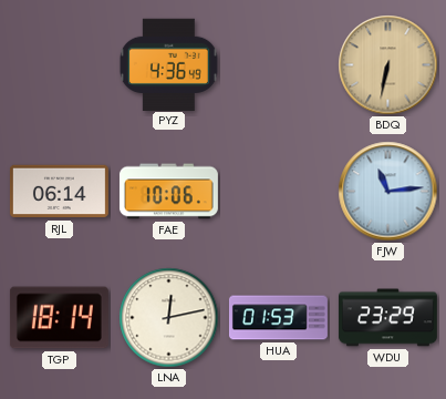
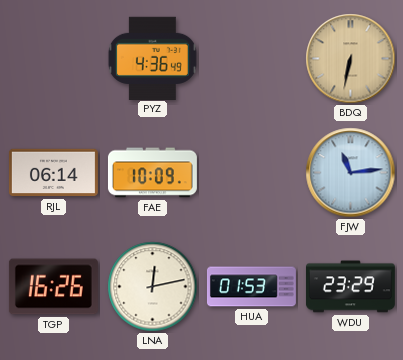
FAE: 10:06 -> 10:09
TGP: 18:14 -> 16:26
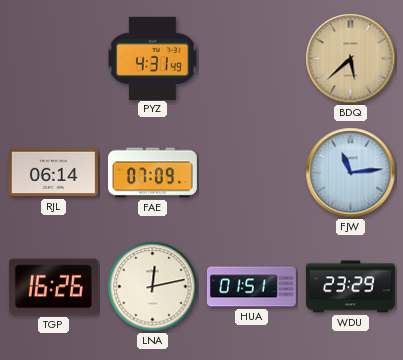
PYZ: 4:36 -> 4:31
BDQ: 6:32 -> 5:38
FAE: 10:09 -> 07:09
HUA: 01:53 -> 01:51
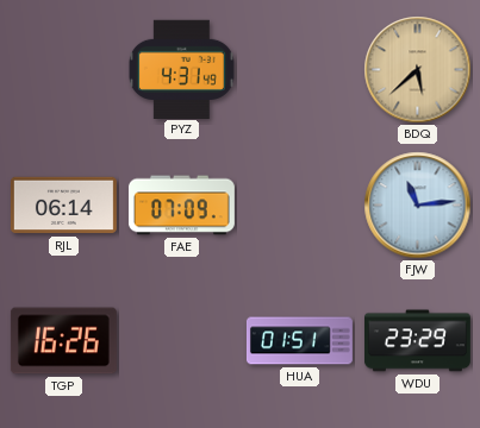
LNA: 12:13 -> none
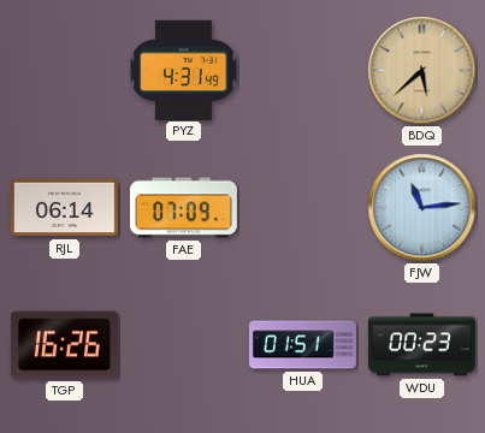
WDU: 23:29 -> 00:23
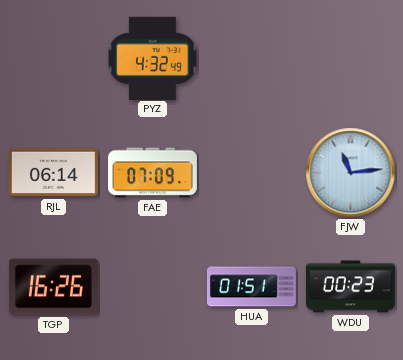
PYZ: 4:31 -> 4:32
BDQ: 5:38 -> none
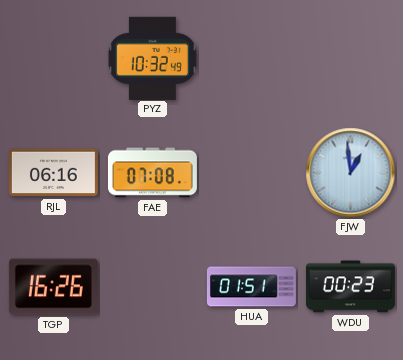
PYZ: 4:32 -> 10:32
RJL: 06:14 -> 06:16
FAE: 07:09 -> 07:08
FJW: 11:14 -> 12:59
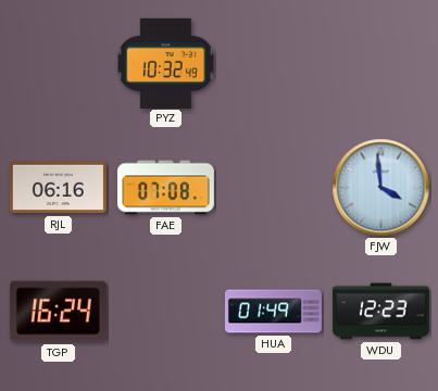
FJW: 12:59 -> 3:59
TGP: 16:26 -> 16:24
HUA: 01:51 -> 01:49
WDU: 00:23 -> 12:23
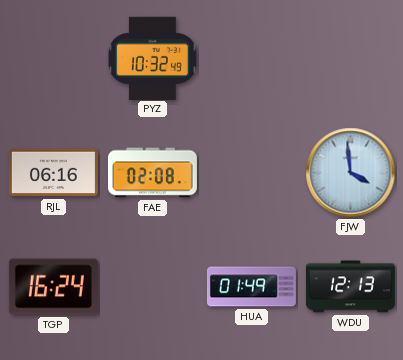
FAE: 07:08 -> 02:08
WDU: 12:23 -> 12:13
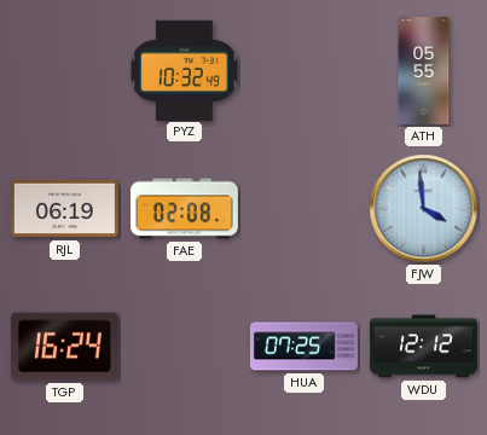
ATH: none -> 05:55
RJL: 06:16 -> 06:19
HUA: 01:49 -> 07:25
WDU: 12:13 -> 12:12
